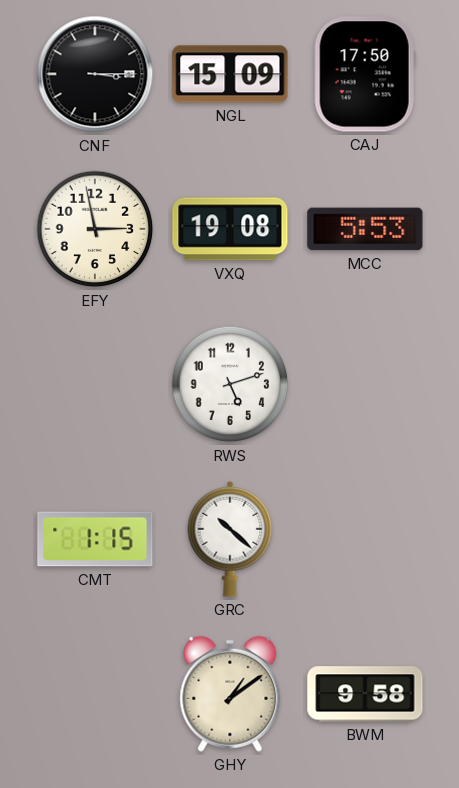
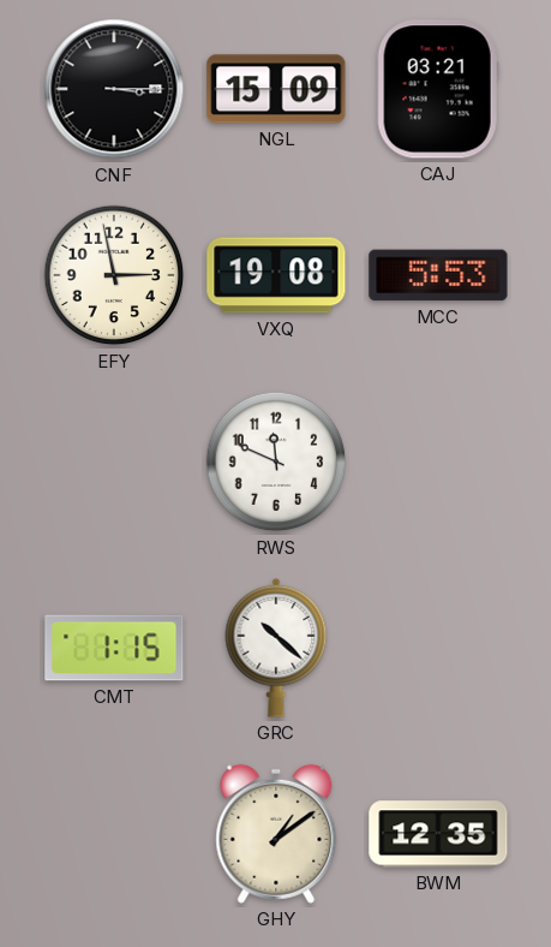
CAJ: 17:50 -> 03:21
RWS: 5:12 -> 11:49
BWM: 9:58 -> 12:35
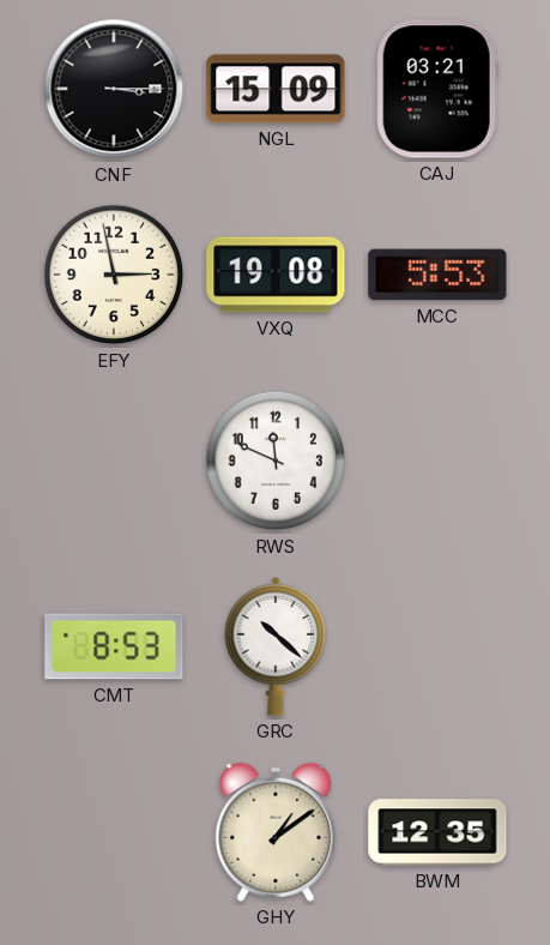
CMT: 1:15 -> 8:53
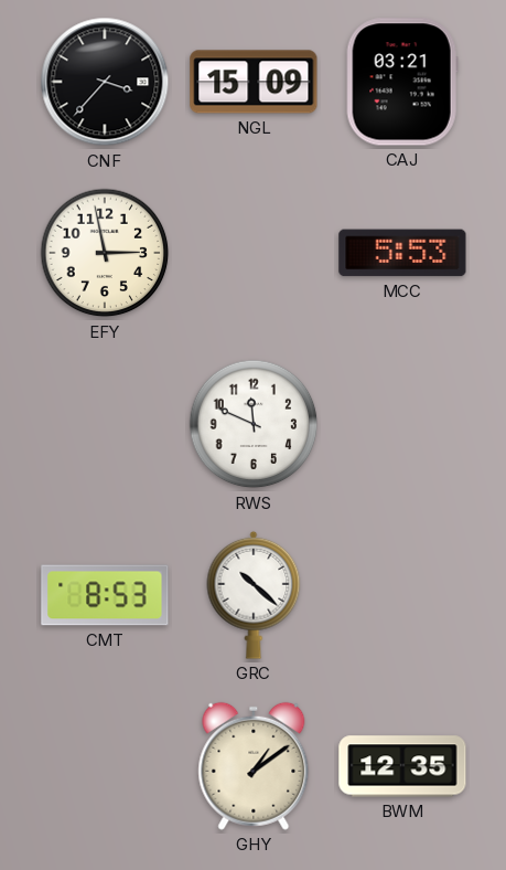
CNF: 3:15 -> 3:37
VXQ: 19:08 -> none
